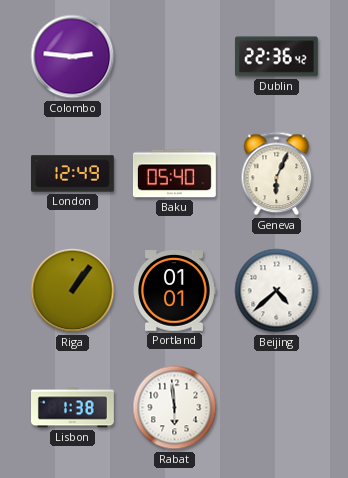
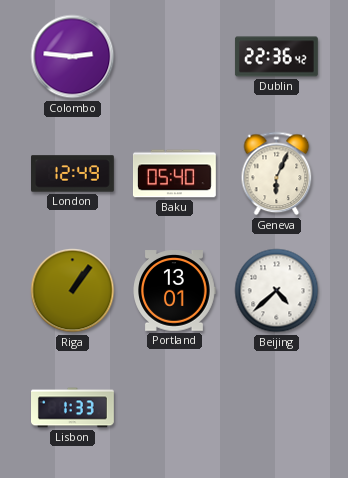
Portland: 01:01 -> 13:01
Lisbon: 1:38 -> 1:33
Rabat: 5:59 -> none
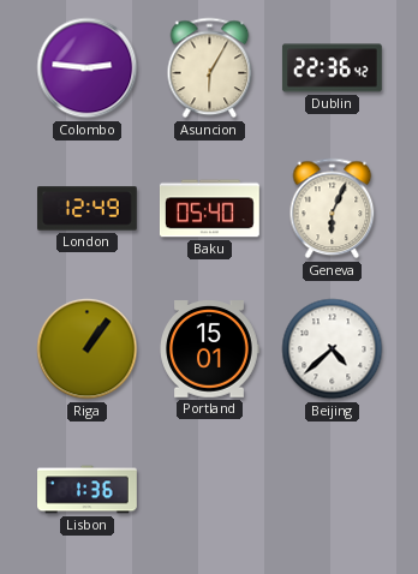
Asuncion: none -> 6:05
Portland: 13:01 -> 15:01
Lisbon: 1:33 -> 1:36
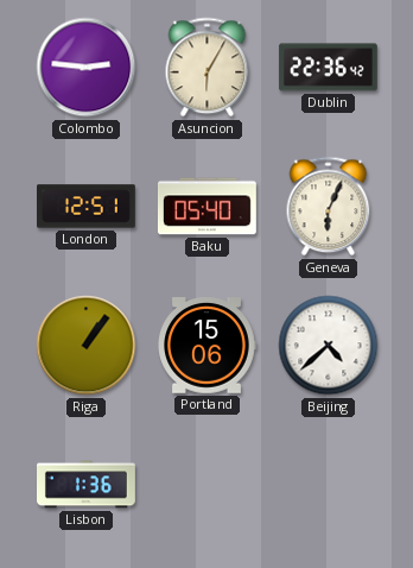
London: 12:49 -> 12:51
Portland: 15:01 -> 15:06
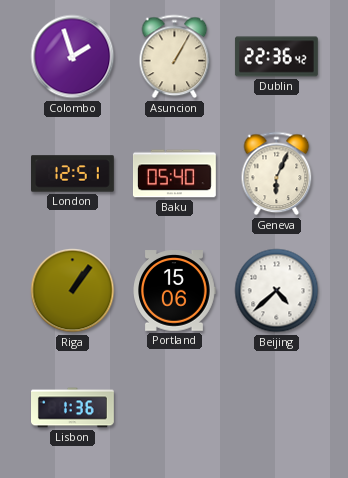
Colombo: 2:46 -> 1:57
Asuncion: 6:05 -> 1:05
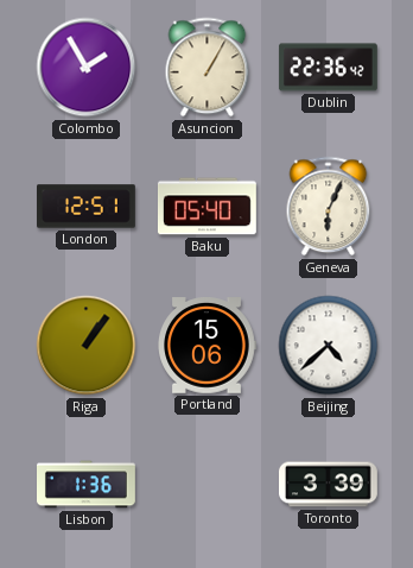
Colombo: 1:57 -> 1:55
Toronto: none -> 3:39
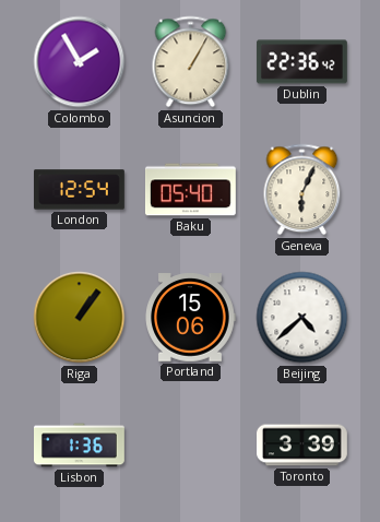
London: 12:51 -> 12:54
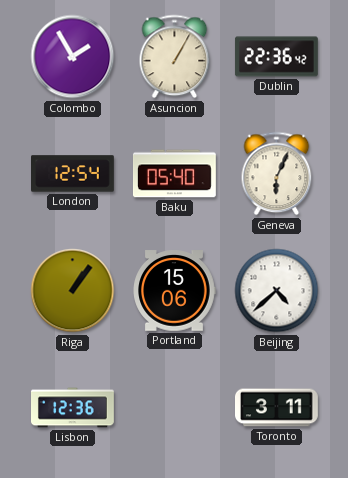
Lisbon: 1:36 -> 12:36
Toronto: 3:39 -> 3:11
